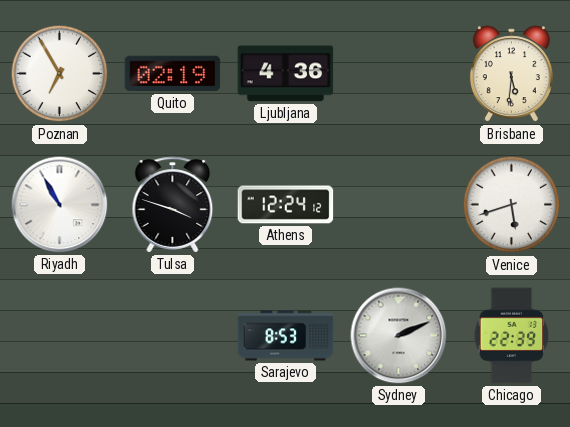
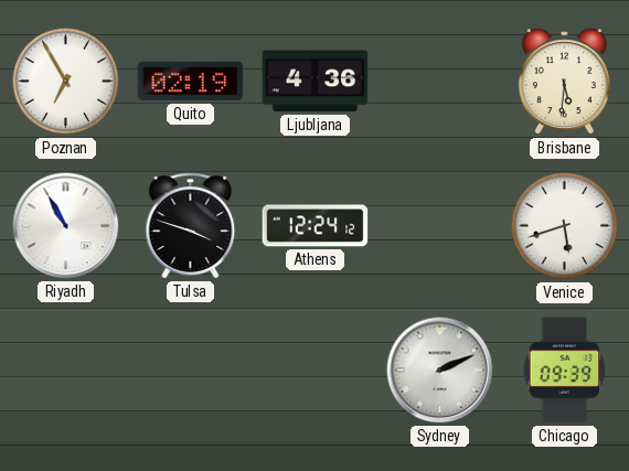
Sarajevo: 8:53 -> none
Chicago: 22:39 -> 09:39
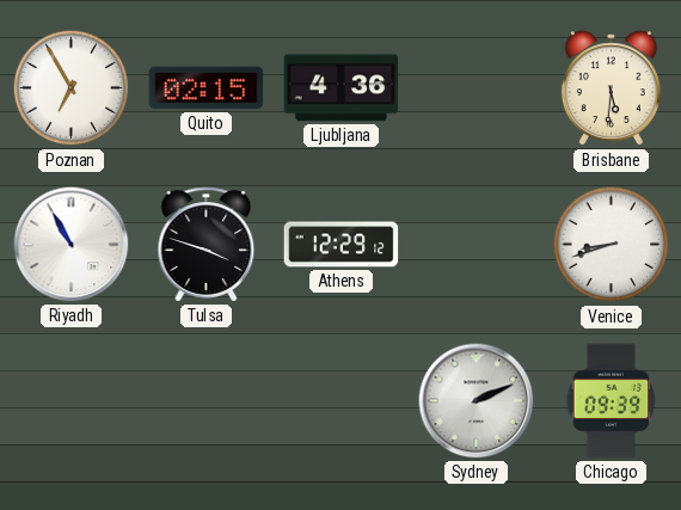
Quito: 02:19 -> 02:15
Athens: 12:24 -> 12:29
Venice: 5:42 -> 8:42
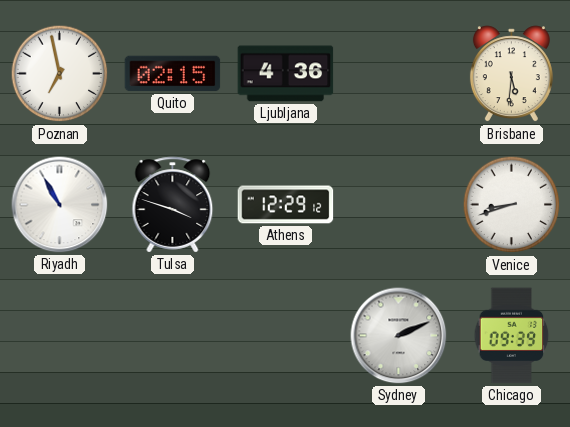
Poznan: 6:55 -> 6:58
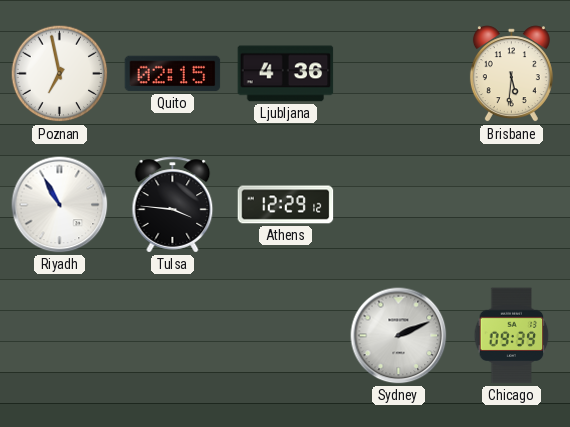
Tulsa: 3:48 -> 3:46
Venice: 8:42 -> none
